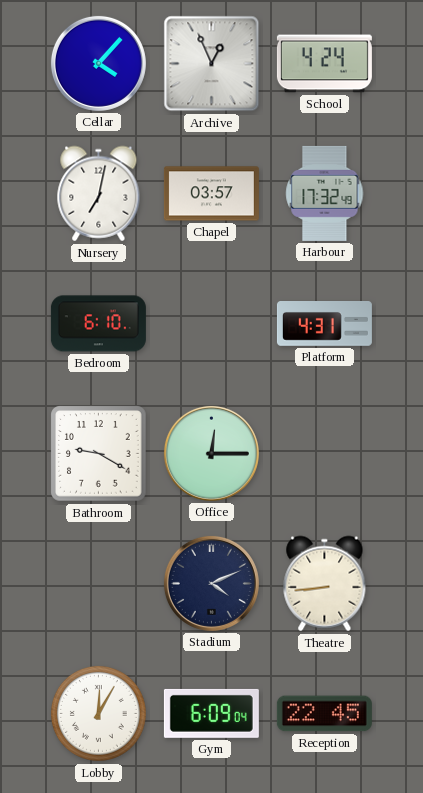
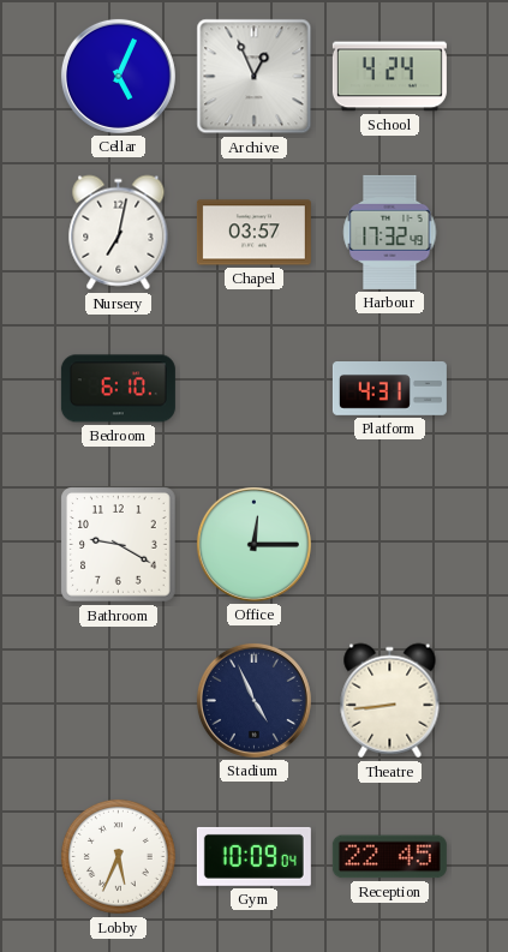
Cellar: 4:07 -> 5:04
Stadium: 4:11 -> 4:56
Lobby: 12:05 -> 5:34
Gym: 6:09 -> 10:09
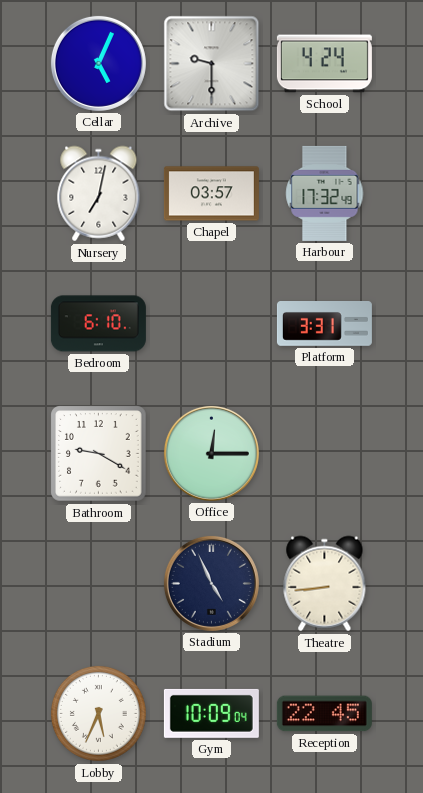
Archive: 12:56 -> 9:30
Platform: 4:31 -> 3:31
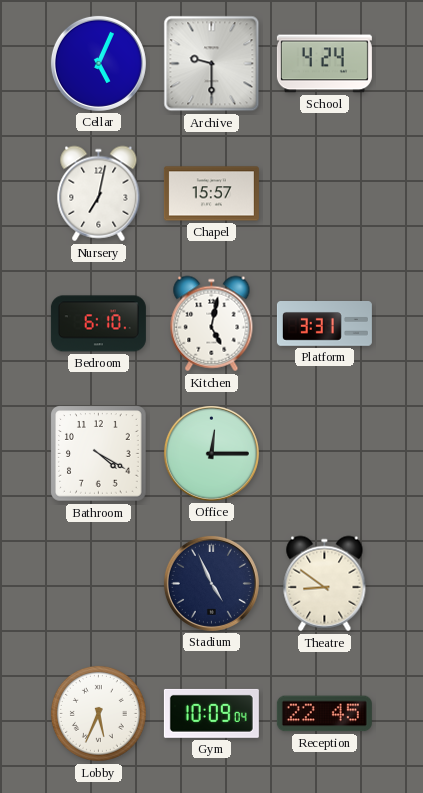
Chapel: 03:57 -> 15:57
Harbour: 17:32 -> none
Kitchen: none -> 5:02
Bathroom: 9:20 -> 4:20
Theatre: 8:44 -> 8:51
